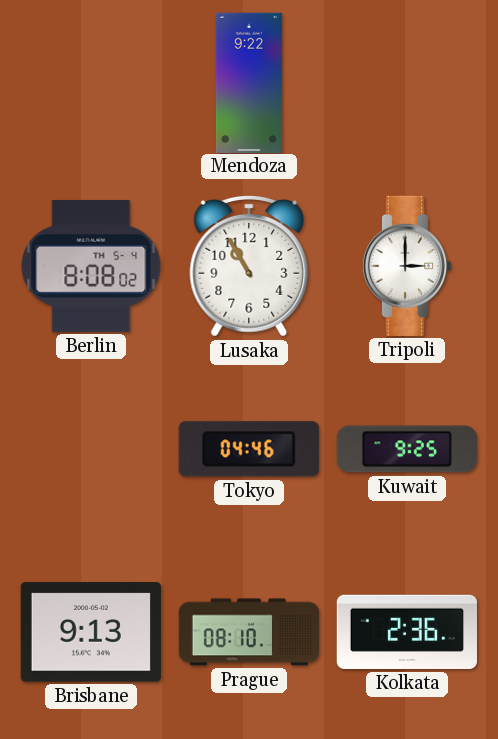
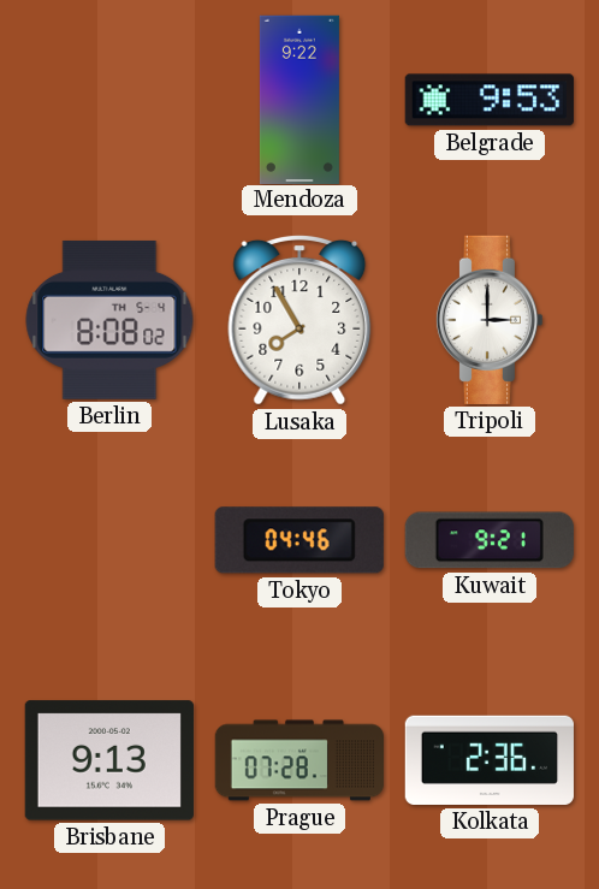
Belgrade: none -> 9:53
Lusaka: 10:55 -> 7:55
Kuwait: 9:25 -> 9:21
Prague: 08:10 -> 07:28
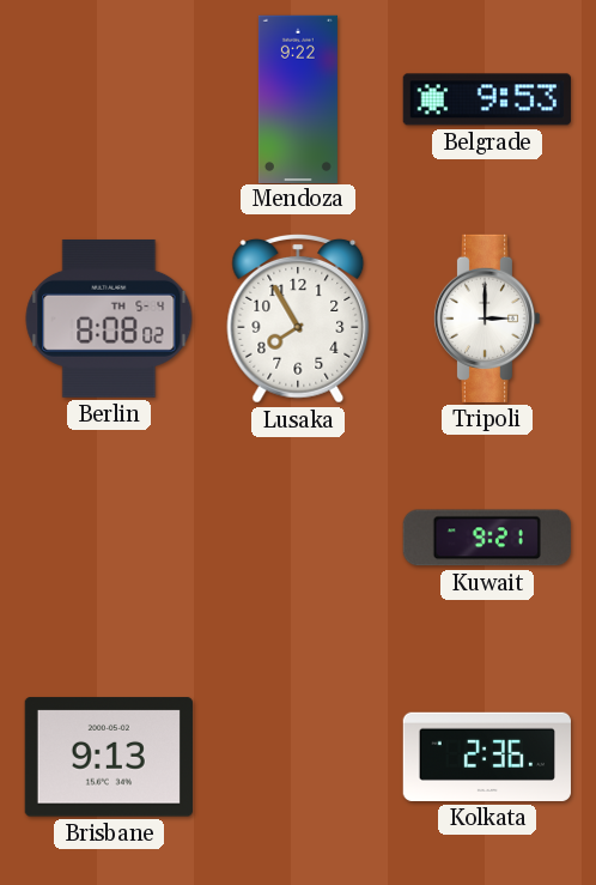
Tokyo: 04:46 -> none
Prague: 07:28 -> none
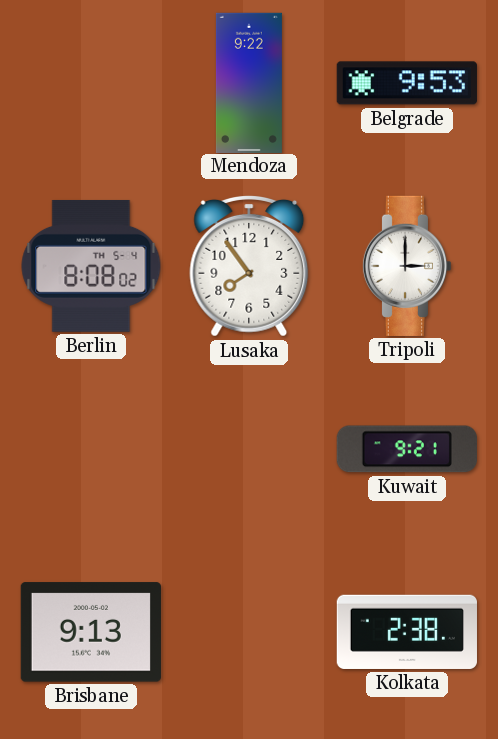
Lusaka: 7:55 -> 7:54
Kolkata: 2:36 -> 2:38
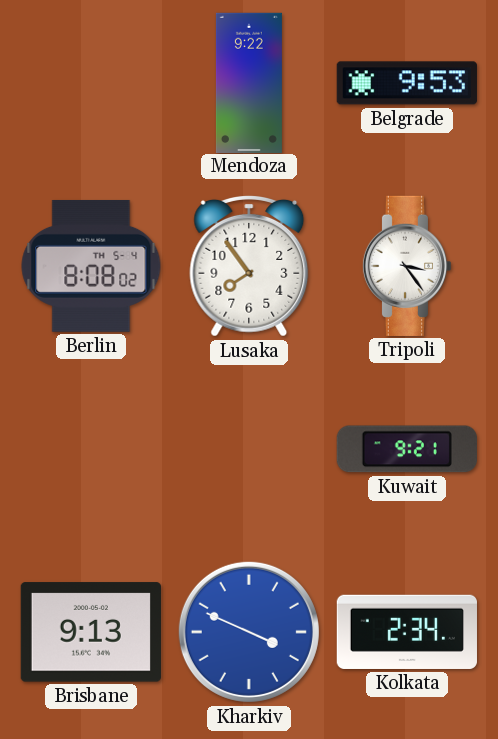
Tripoli: 3:00 -> 3:24
Kharkiv: none -> 3:49
Kolkata: 2:38 -> 2:34
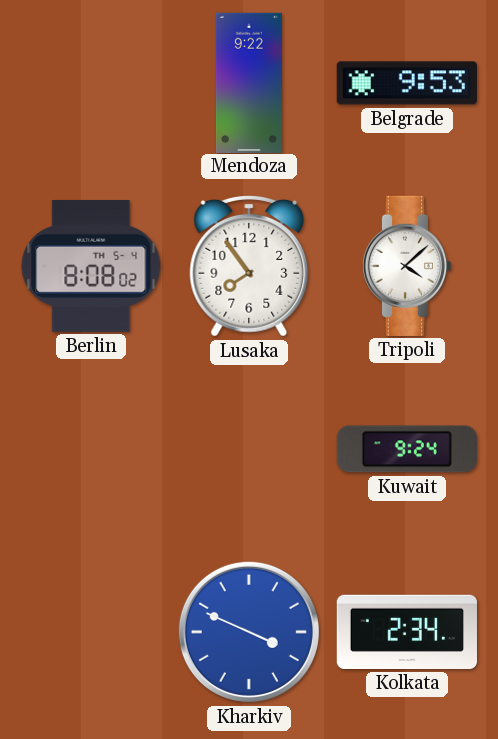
Tripoli: 3:24 -> 4:08
Kuwait: 9:21 -> 9:24
Brisbane: 9:13 -> none
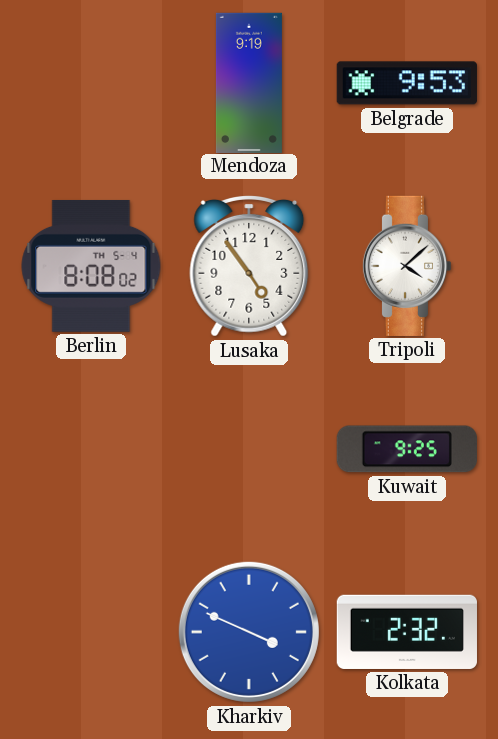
Mendoza: 9:22 -> 9:19
Lusaka: 7:54 -> 4:54
Kuwait: 9:24 -> 9:25
Kolkata: 2:34 -> 2:32
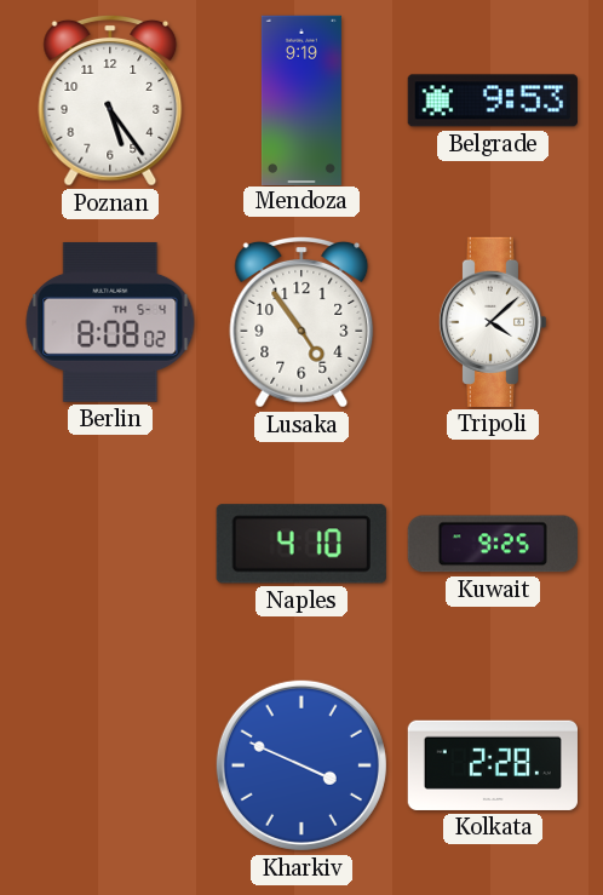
Poznan: none -> 5:24
Naples: none -> 4:10
Kolkata: 2:32 -> 2:28
